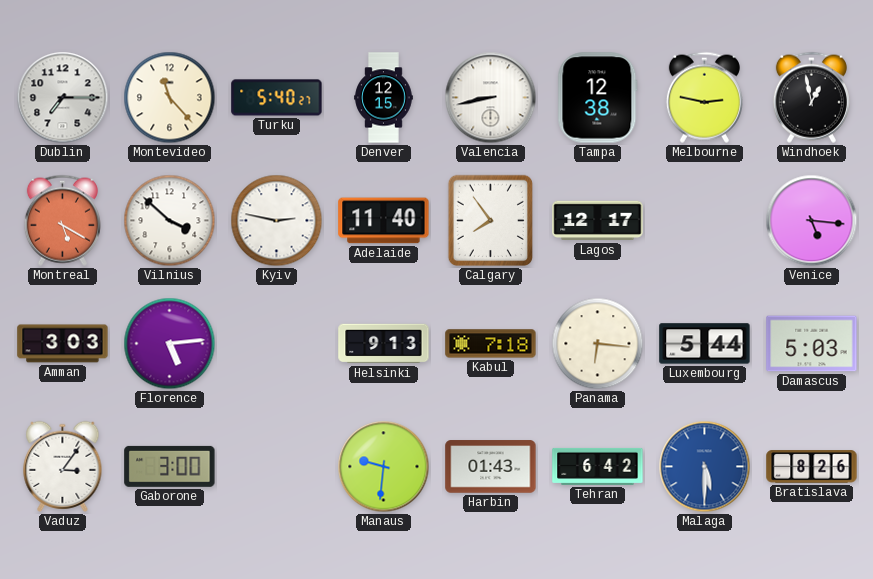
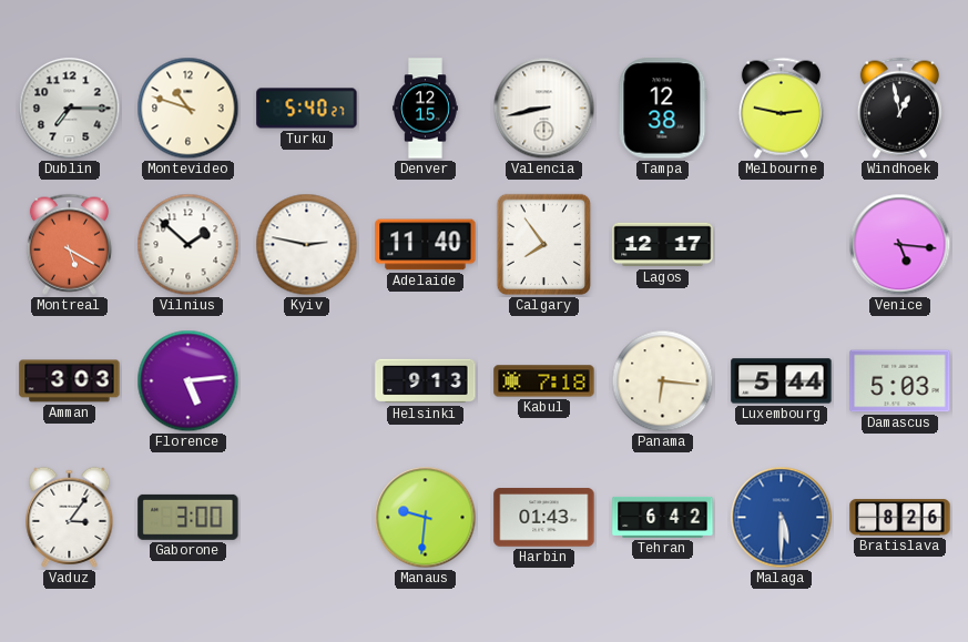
Montevideo: 11:23 -> 10:48
Vilnius: 3:52 -> 1:52
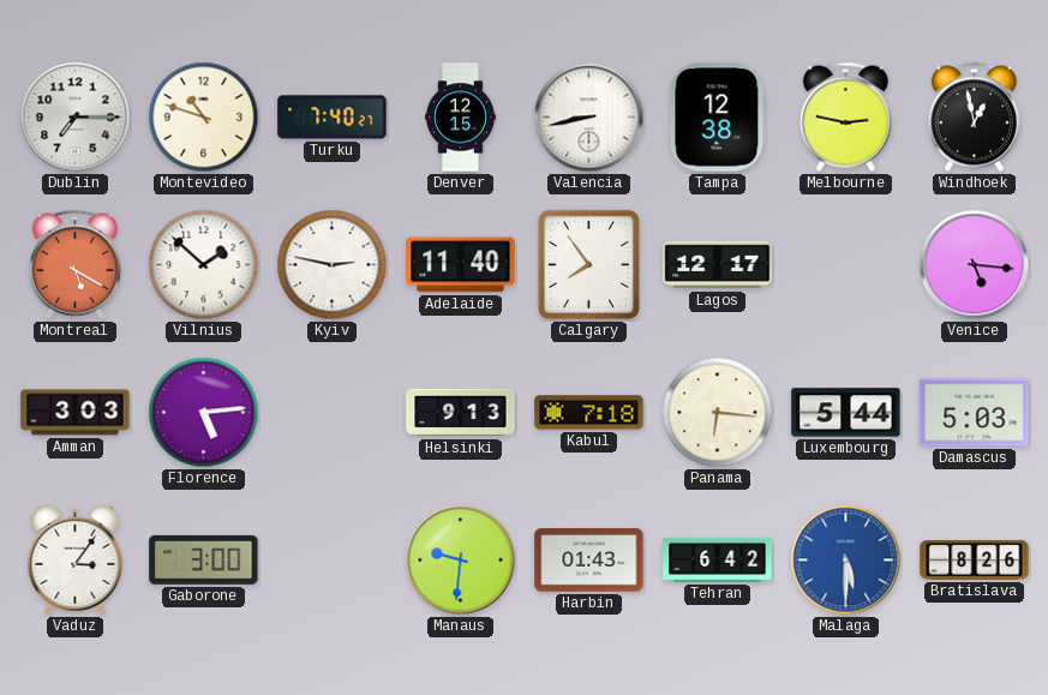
Turku: 5:40 -> 7:40
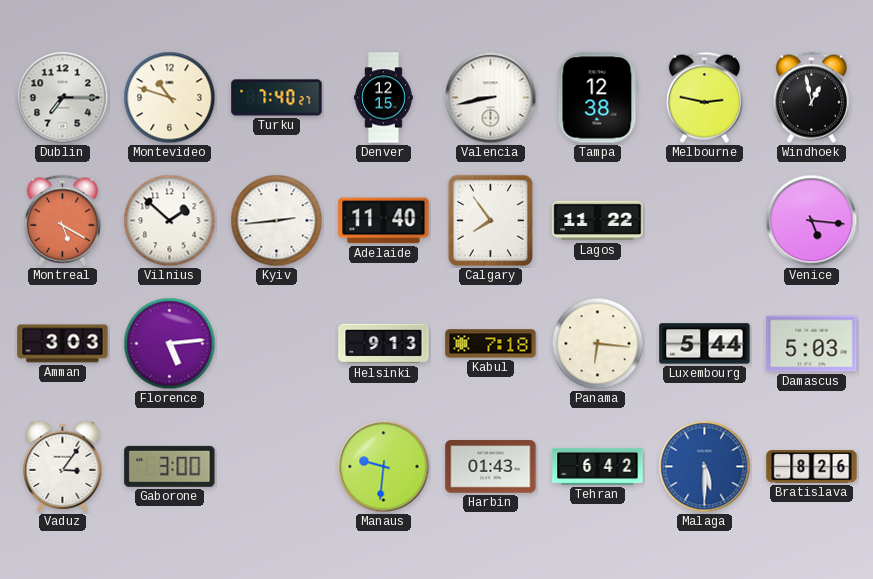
Kyiv: 2:47 -> 2:44
Lagos: 12:17 -> 11:22
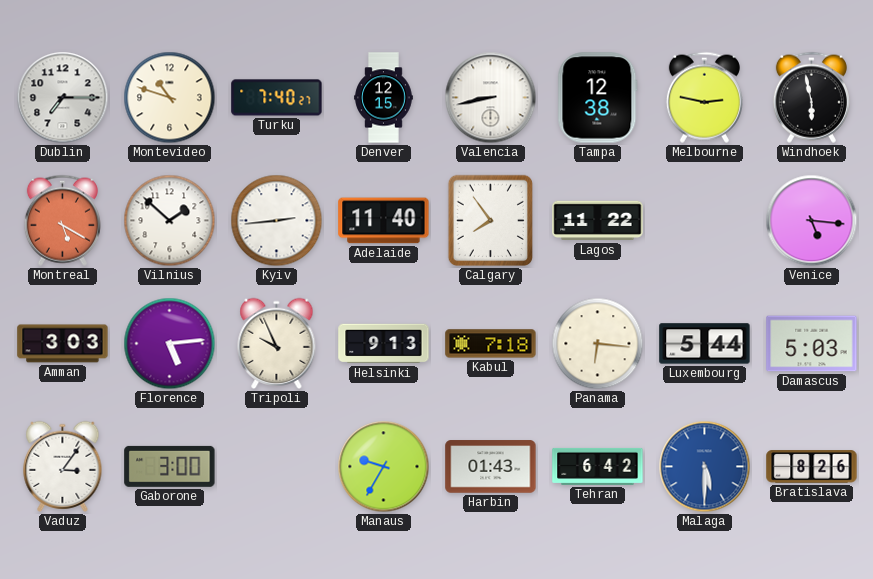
Windhoek: 12:58 -> 5:58
Tripoli: none -> 9:56
Manaus: 9:31 -> 9:35
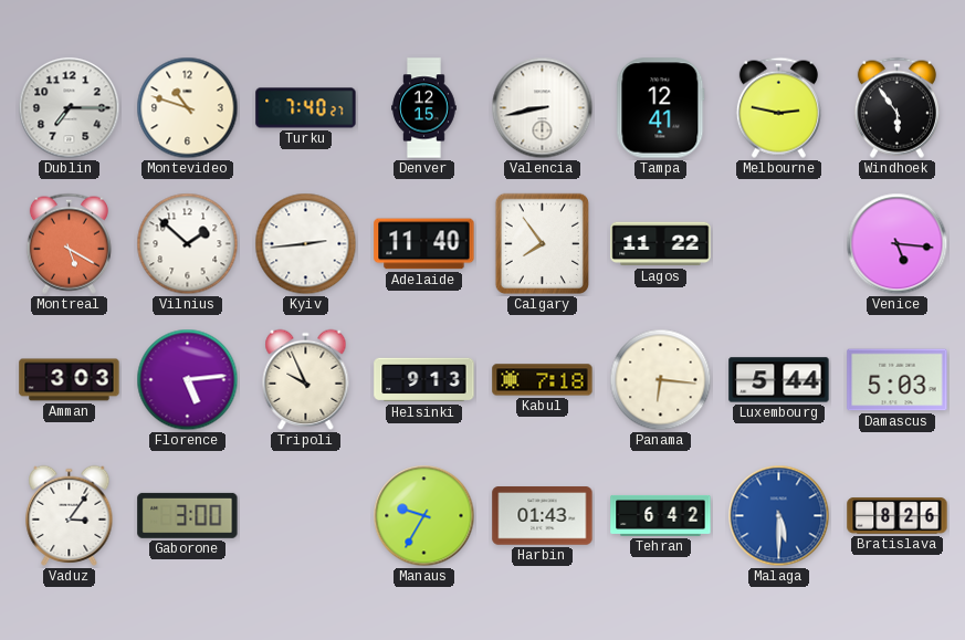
Tampa: 12:38 -> 12:41
Windhoek: 5:58 -> 5:54
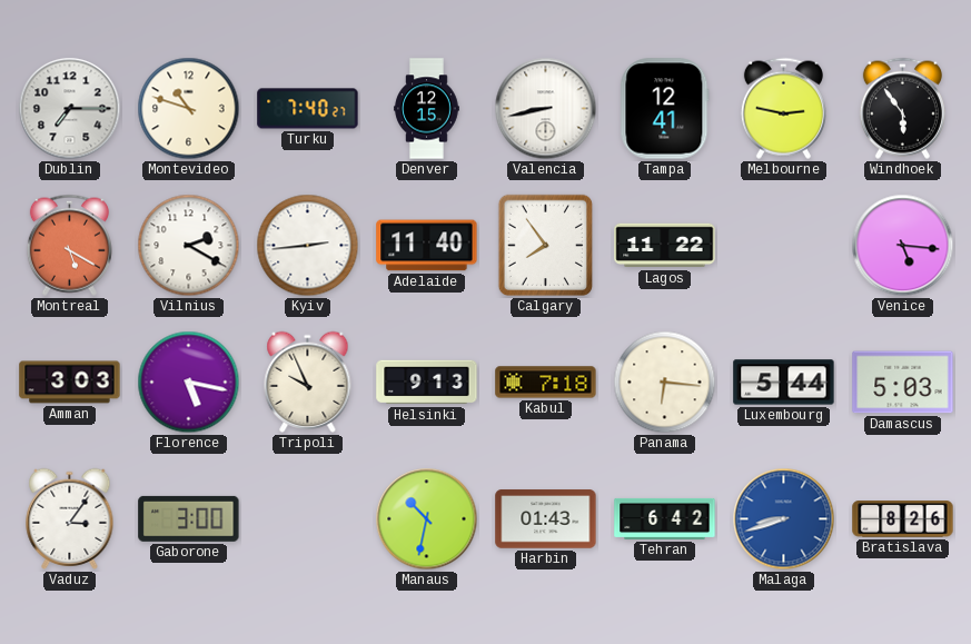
Vilnius: 1:52 -> 2:20
Florence: 5:14 -> 5:17
Manaus: 9:35 -> 10:32
Malaga: 5:30 -> 8:42
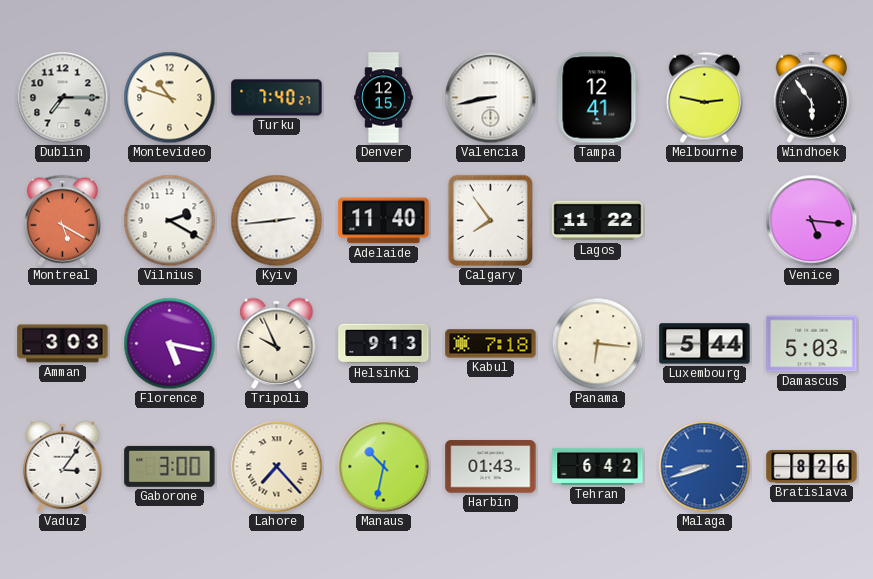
Lahore: none -> 7:23
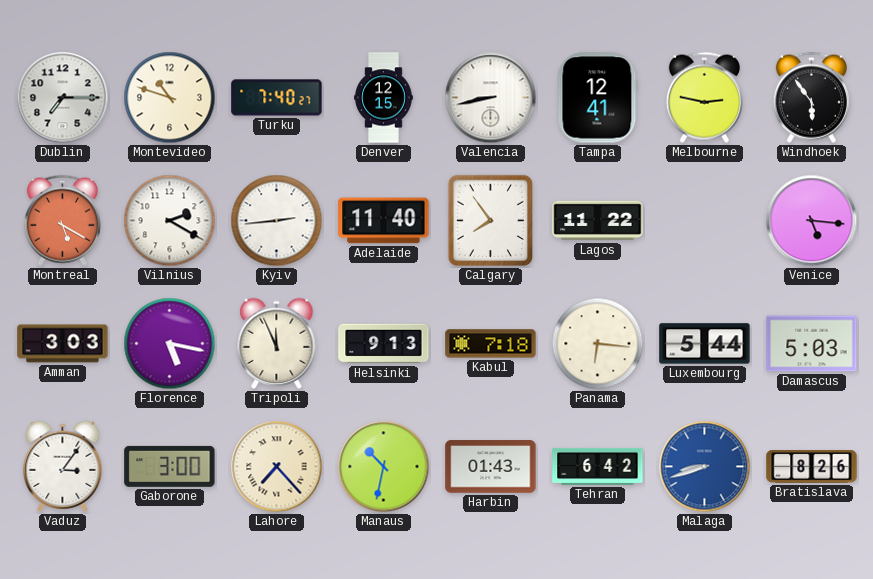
Tripoli: 9:56 -> 11:56
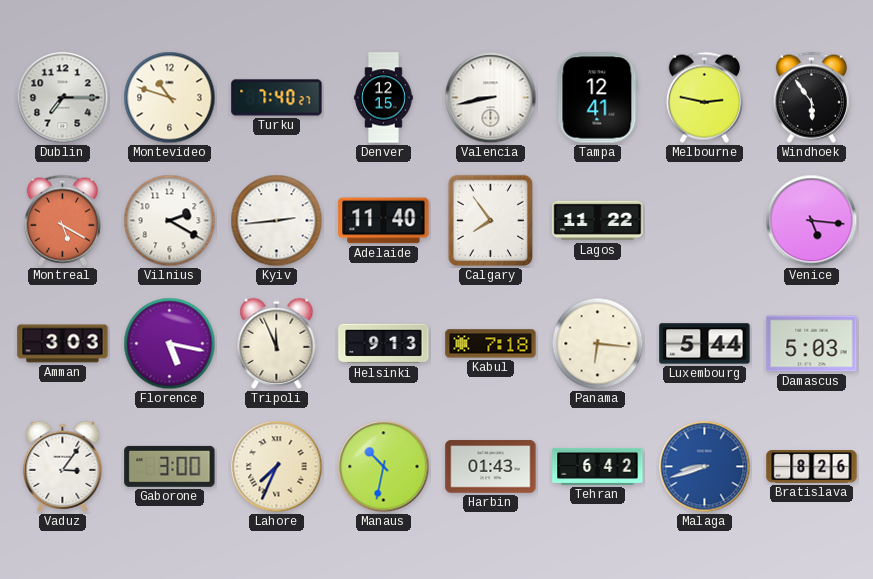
Lahore: 7:23 -> 7:34
